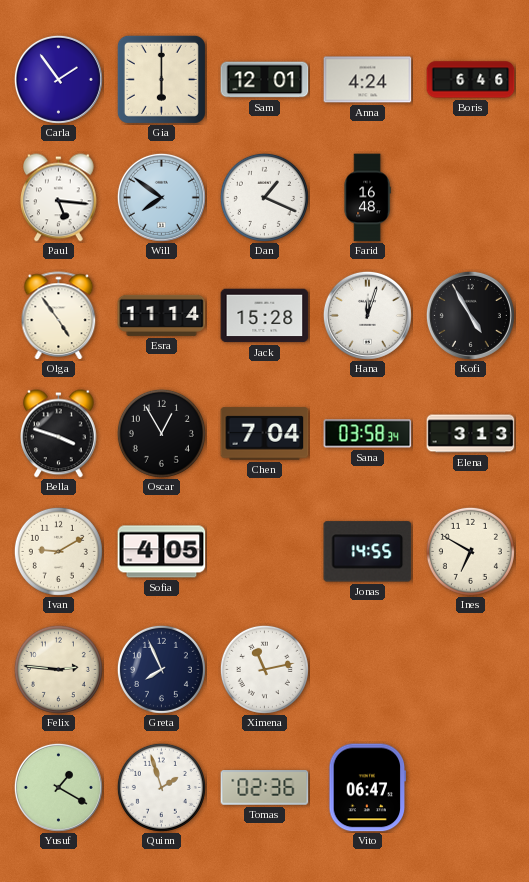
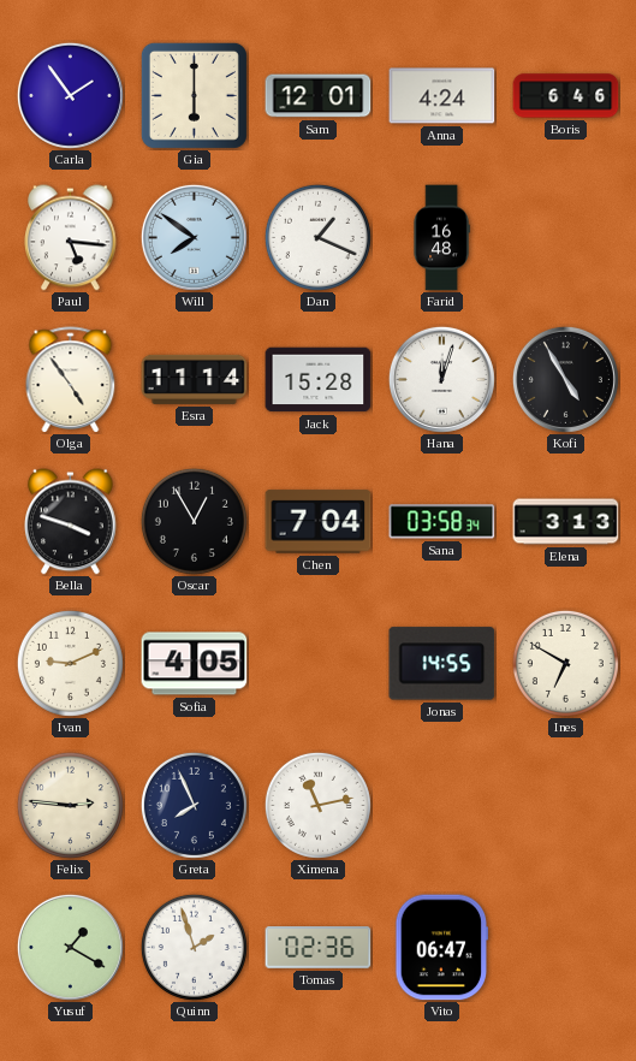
Ivan: 9:10 -> 9:11
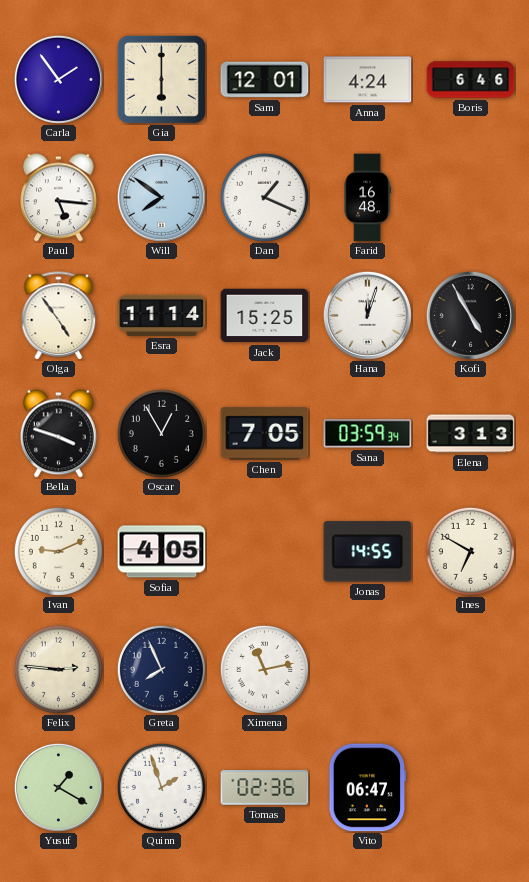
Jack: 15:28 -> 15:25
Chen: 7:04 -> 7:05
Sana: 03:58 -> 03:59
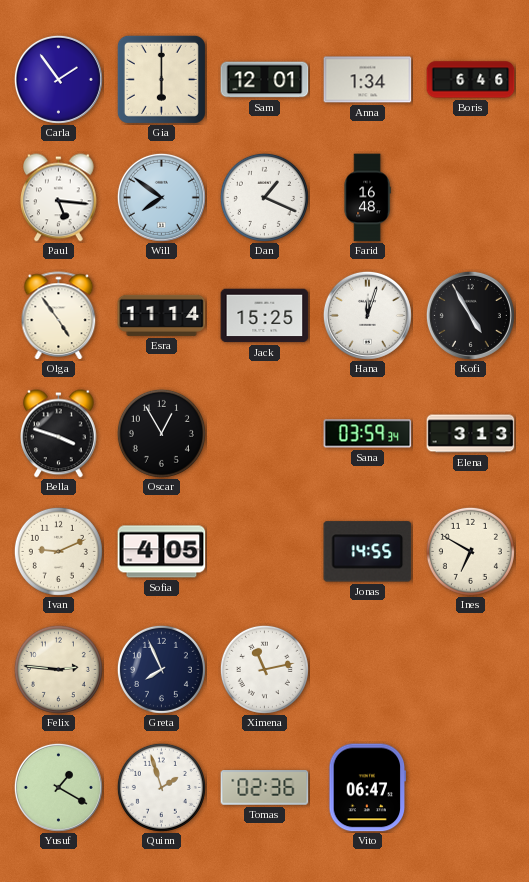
Anna: 4:24 -> 1:34
Chen: 7:05 -> none
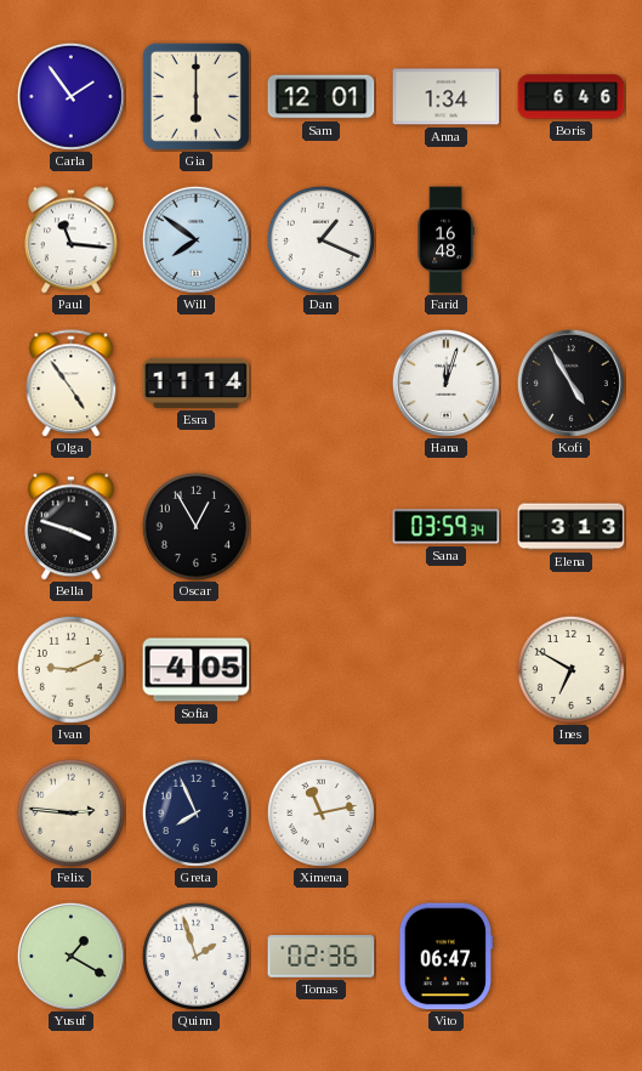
Paul: 5:16 -> 11:16
Jack: 15:25 -> none
Jonas: 14:55 -> none
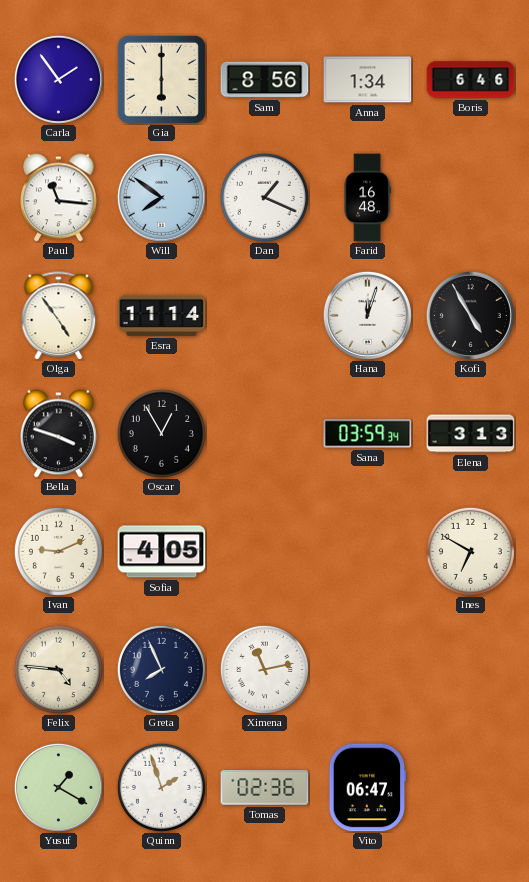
Sam: 12:01 -> 8:56
Felix: 2:46 -> 4:46
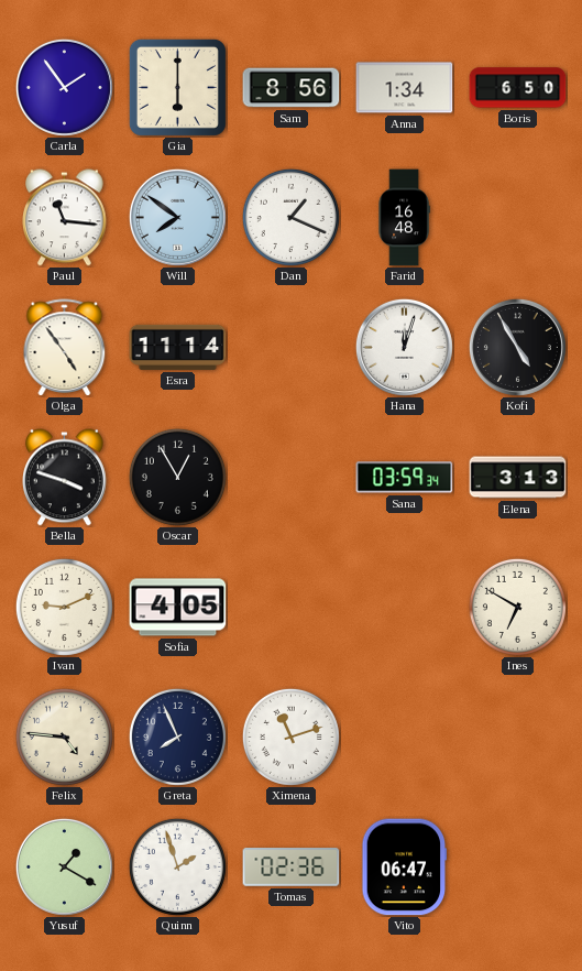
Boris: 6:46 -> 6:50
Ximena: 11:13 -> 11:12
